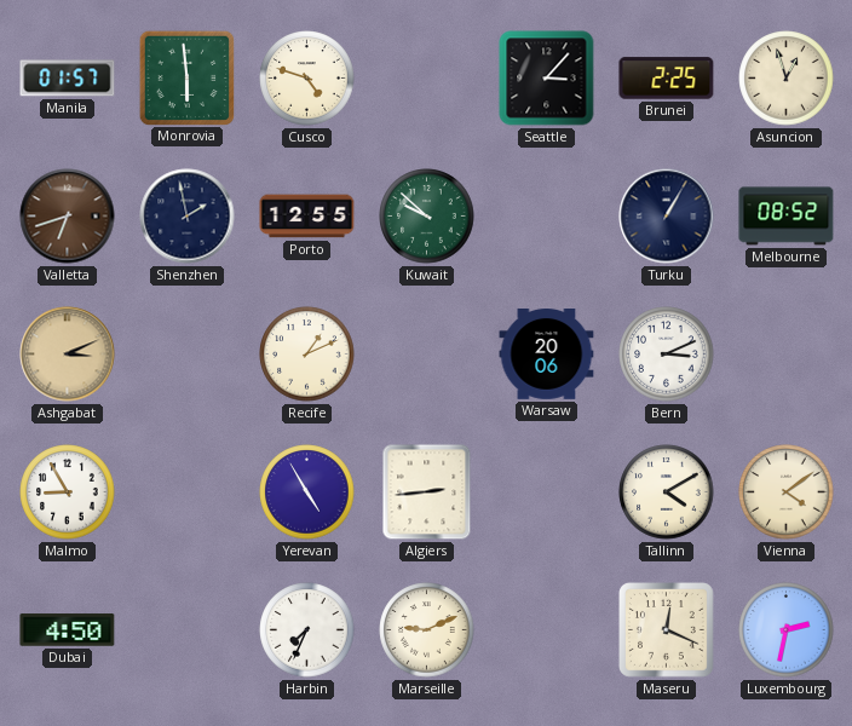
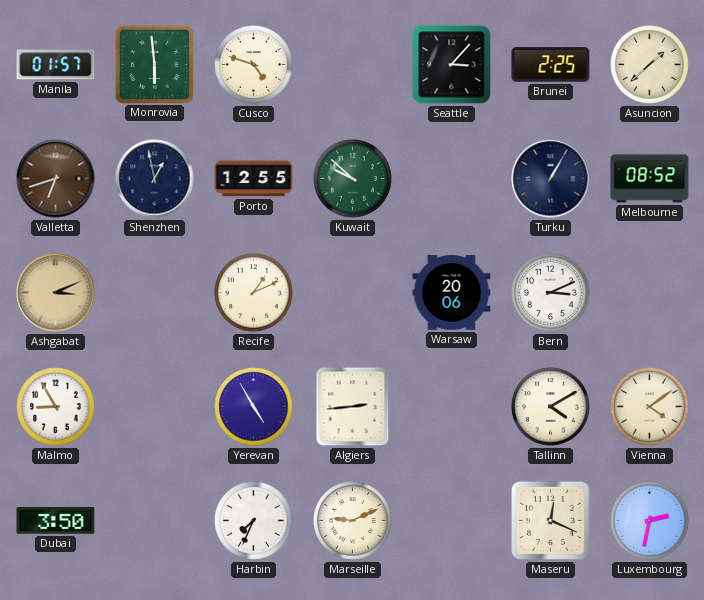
Asuncion: 12:57 -> 1:38
Shenzhen: 1:58 -> 12:58
Dubai: 4:50 -> 3:50
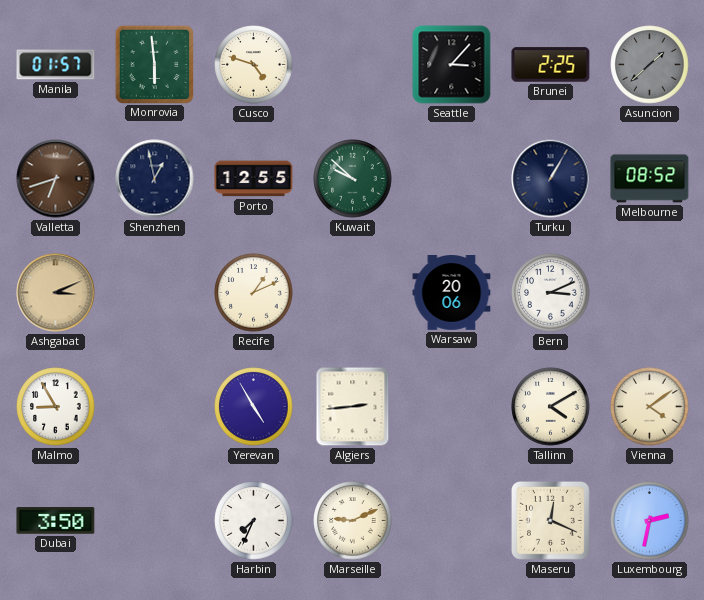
Asuncion dial: cream -> grey
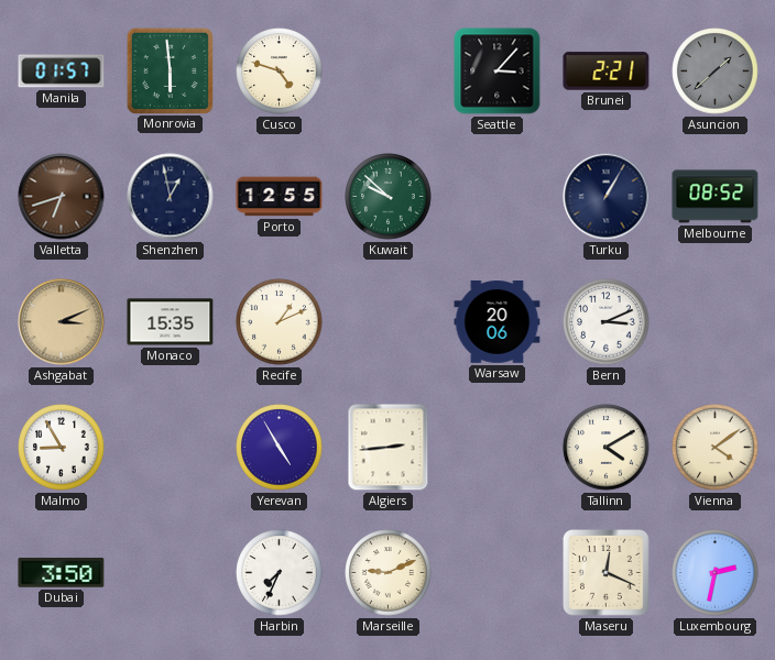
Brunei: 2:25 -> 2:21
Monaco: none -> 15:35
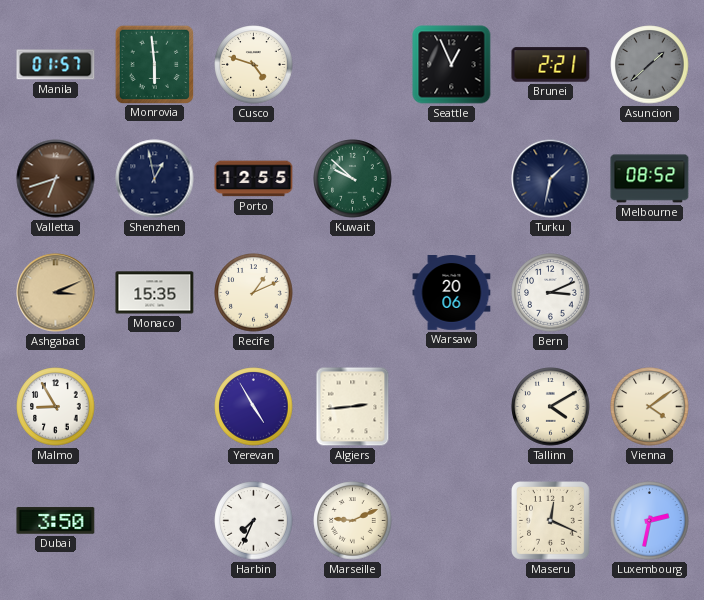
Seattle: 3:07 -> 12:56
Turku: 1:05 -> 1:32
